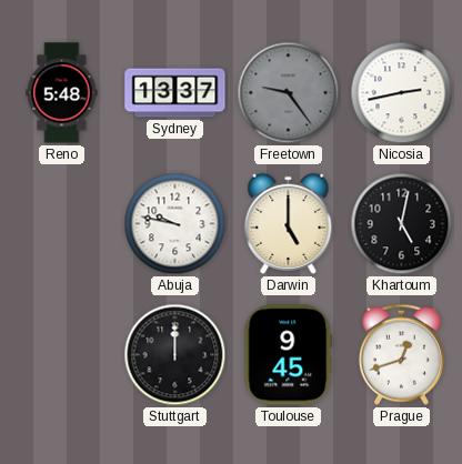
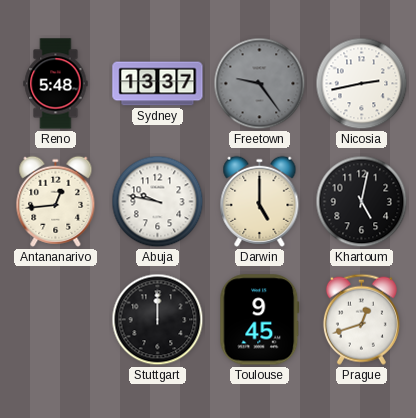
Antananarivo: none -> 12:44
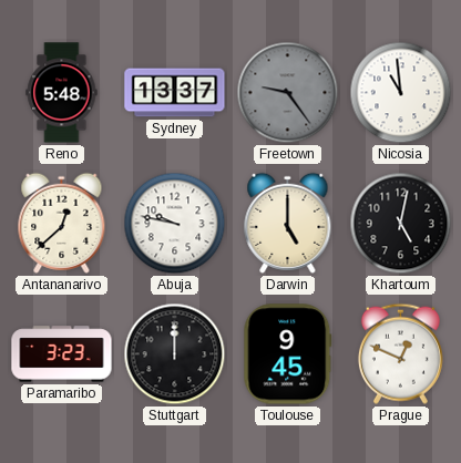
Nicosia: 2:43 -> 10:59
Antananarivo: 12:44 -> 12:38
Paramaribo: none -> 3:23
Prague: 12:42 -> 12:49
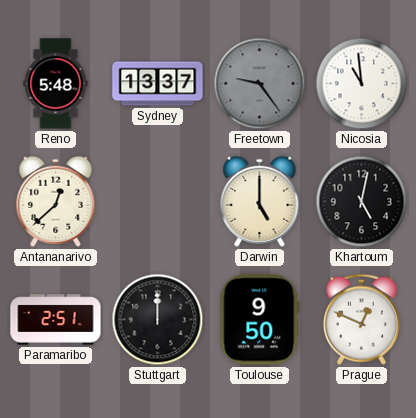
Abuja: 9:47 -> none
Paramaribo: 3:23 -> 2:51
Toulouse: 9:45 -> 9:50
